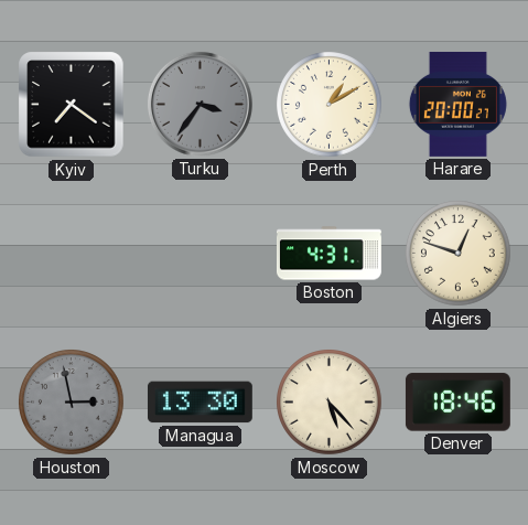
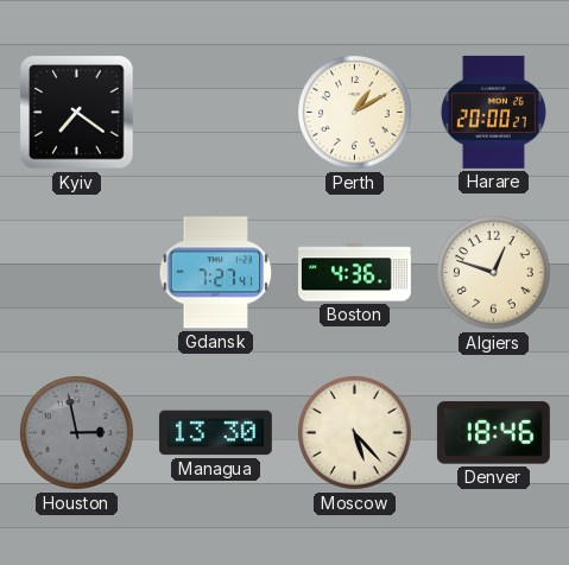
Turku: 3:36 -> none
Gdansk: none -> 7:27
Boston: 4:31 -> 4:36
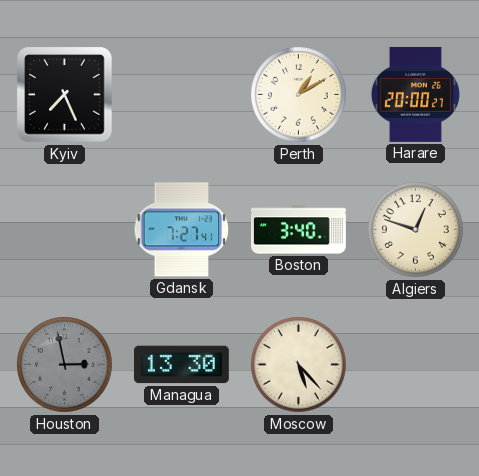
Kyiv: 7:21 -> 7:26
Boston: 4:36 -> 3:40
Denver: 18:46 -> none
